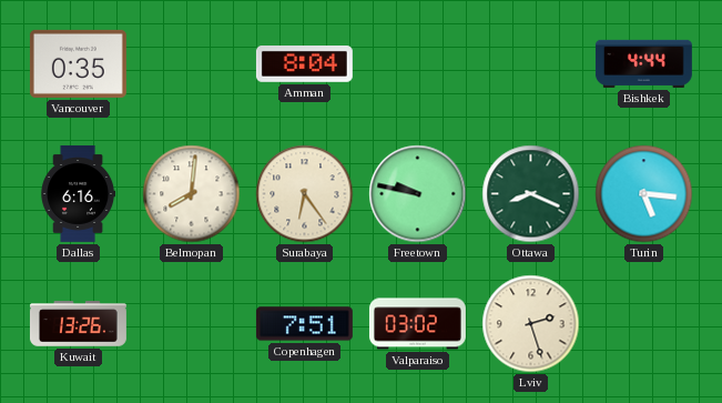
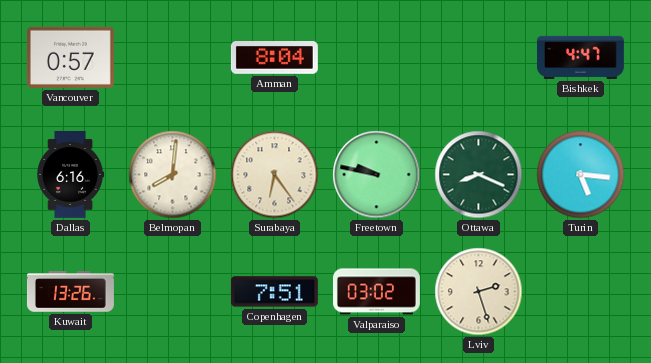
Vancouver: 0:35 -> 0:57
Bishkek: 4:44 -> 4:47
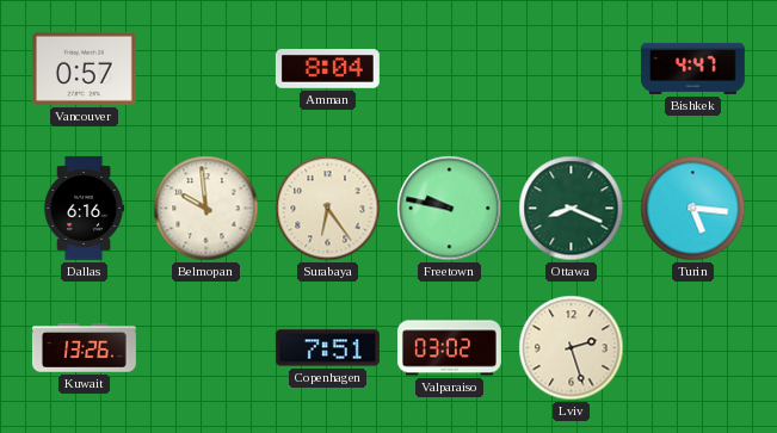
Belmopan: 8:01 -> 9:59
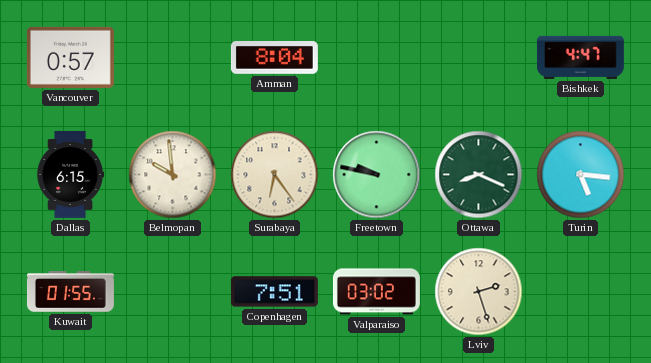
Dallas: 6:16 -> 6:15
Kuwait: 13:26 -> 01:55
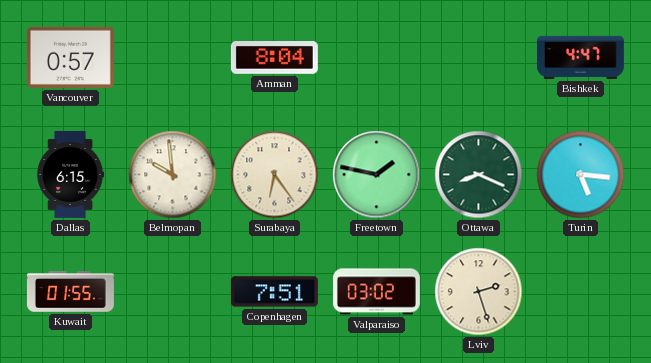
Freetown: 9:47 -> 1:47
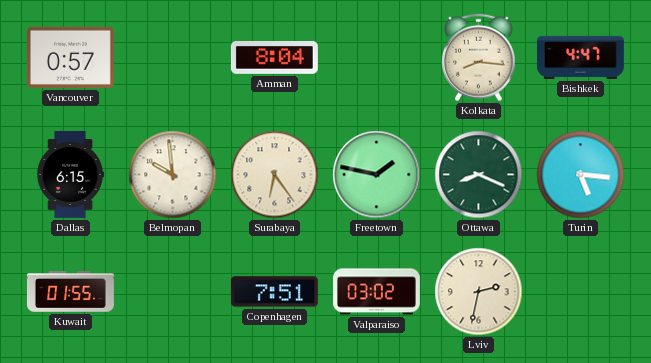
Kolkata: none -> 8:16
Lviv: 2:27 -> 2:32
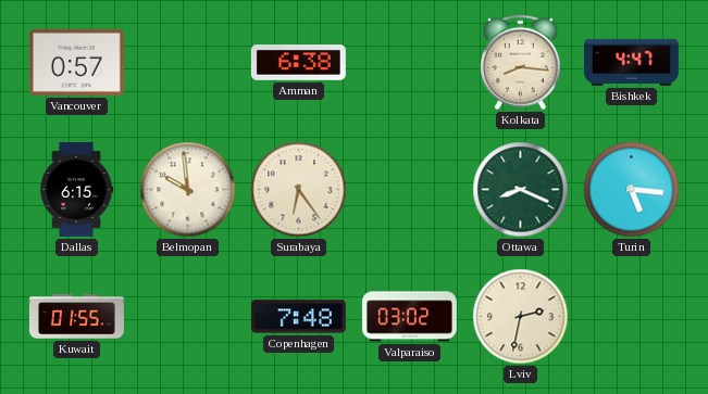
Amman: 8:04 -> 6:38
Freetown: 1:47 -> none
Copenhagen: 7:51 -> 7:48
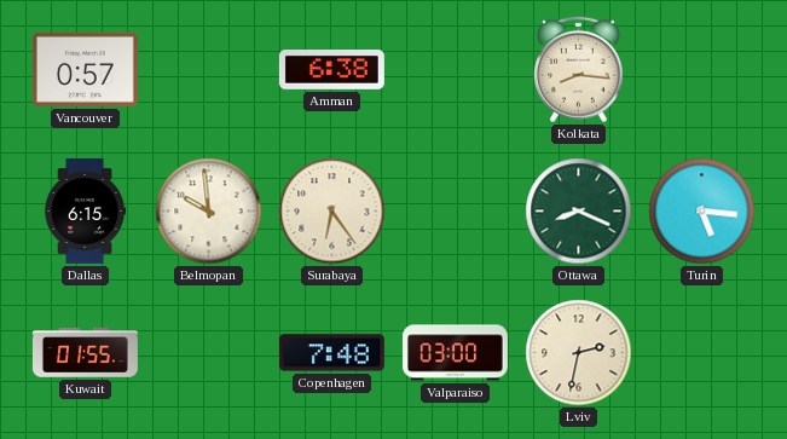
Bishkek: 4:47 -> none
Valparaiso: 03:02 -> 03:00
